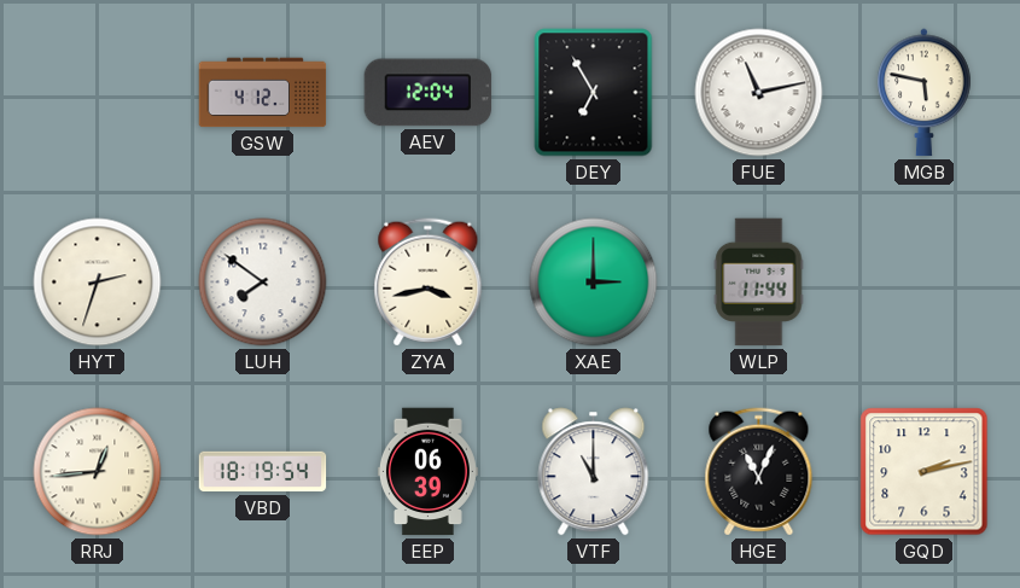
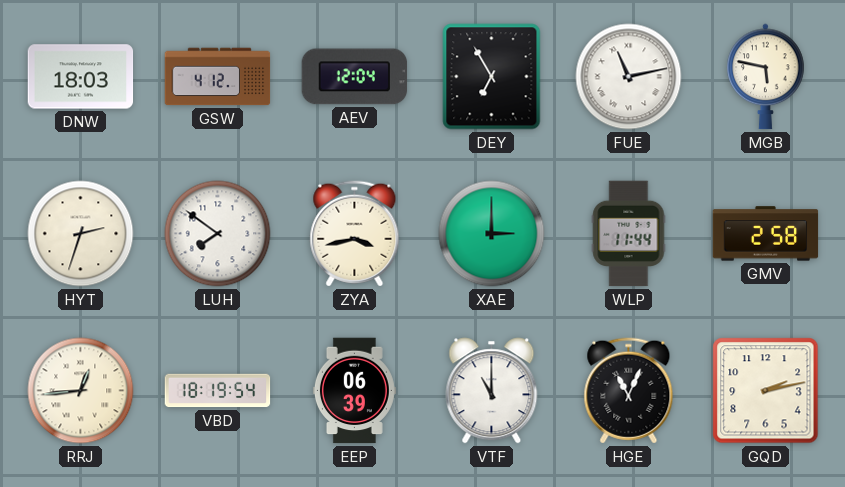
DNW: none -> 18:03
GMV: none -> 2:58
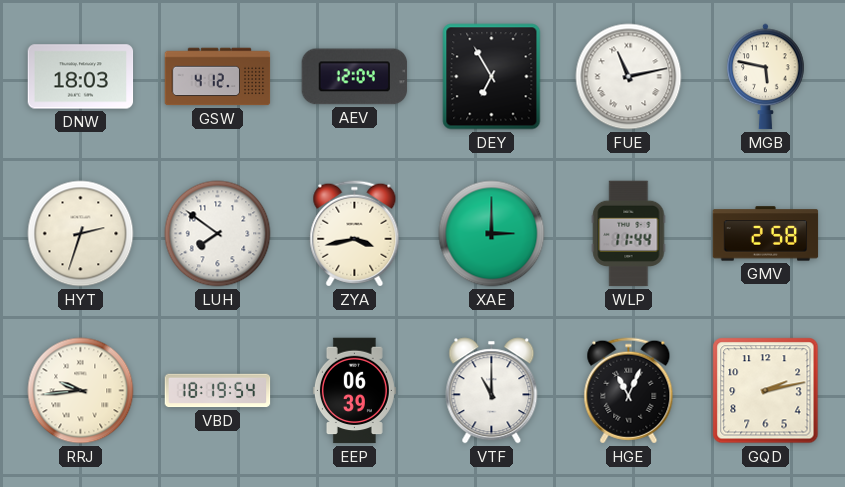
RRJ: 12:44 -> 9:44
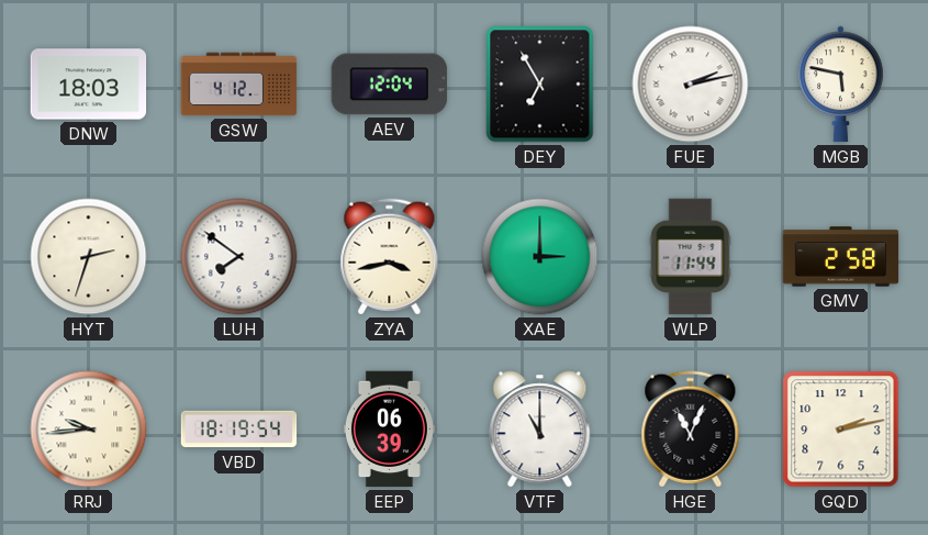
FUE: 11:13 -> 2:13
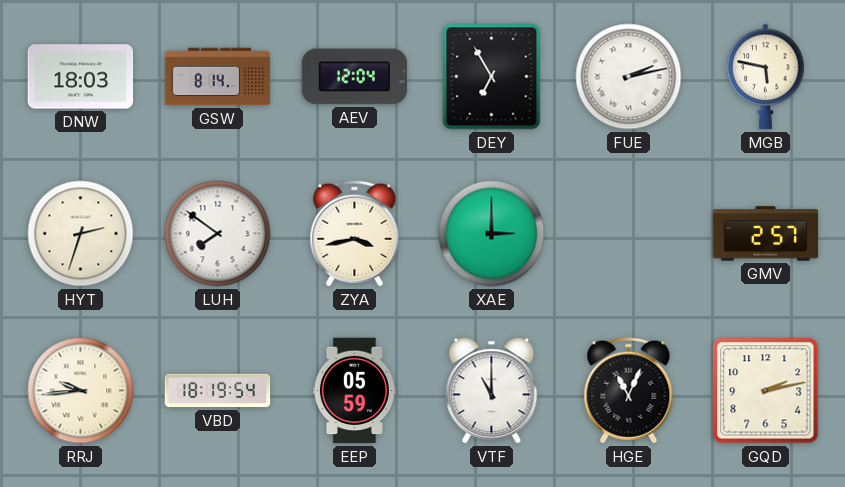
GSW: 4:12 -> 8:14
WLP: 11:44 -> none
GMV: 2:58 -> 2:57
EEP: 06:39 -> 05:59
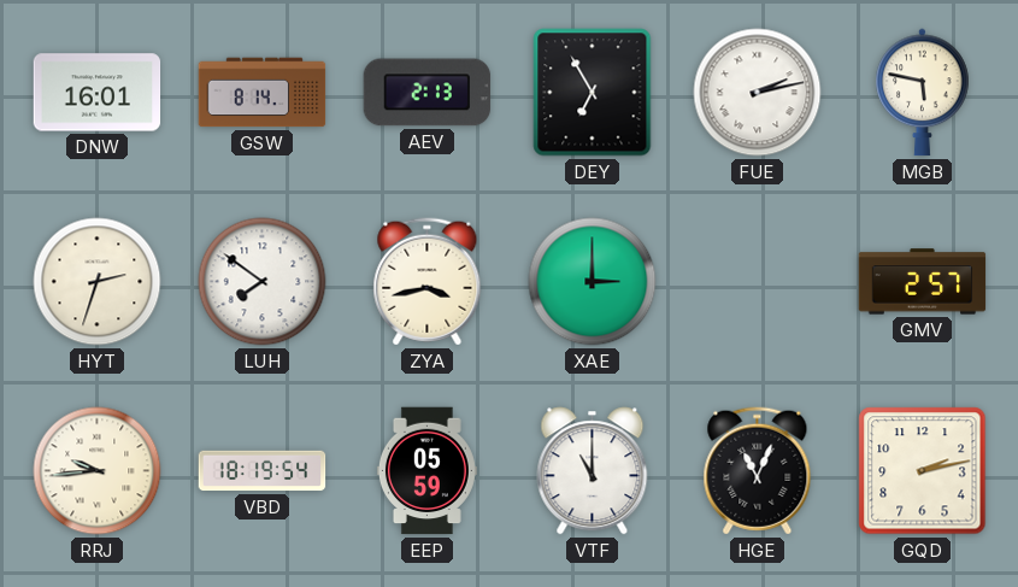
DNW: 18:03 -> 16:01
AEV: 12:04 -> 2:13
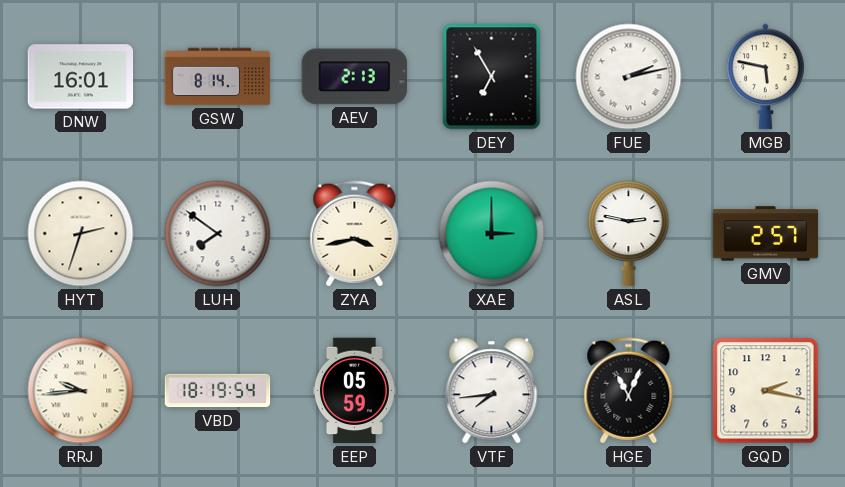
ASL: none -> 2:47
VTF: 11:00 -> 7:44
GQD: 2:13 -> 2:17
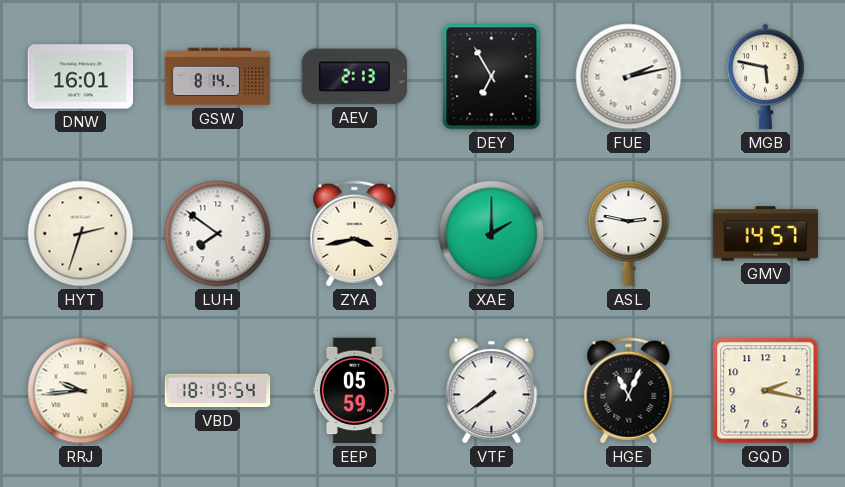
XAE: 3:00 -> 2:00
GMV: 2:57 -> 14:57
VTF: 7:44 -> 7:39
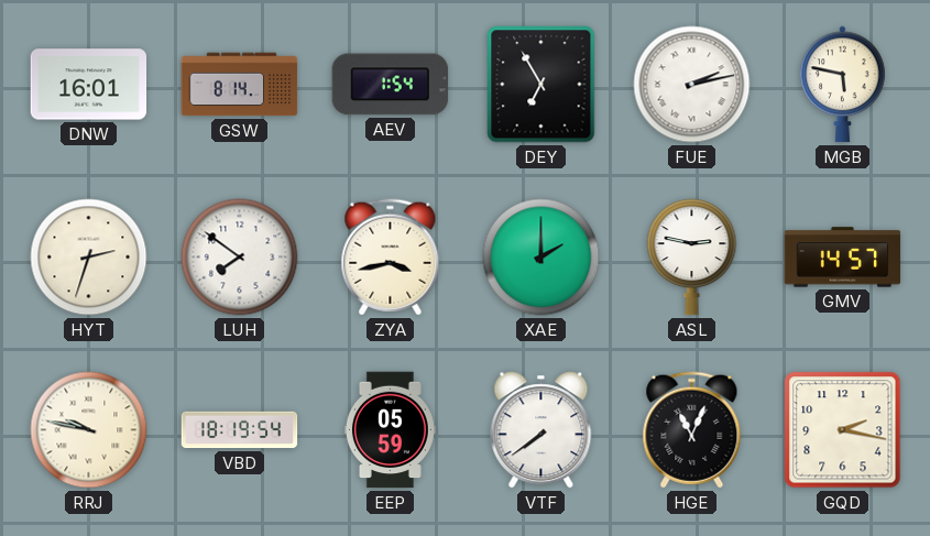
AEV: 2:13 -> 1:54
RRJ: 9:44 -> 9:47
